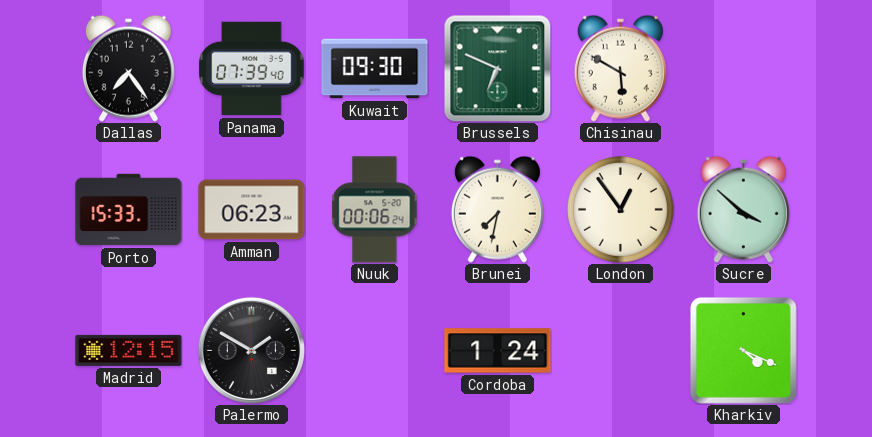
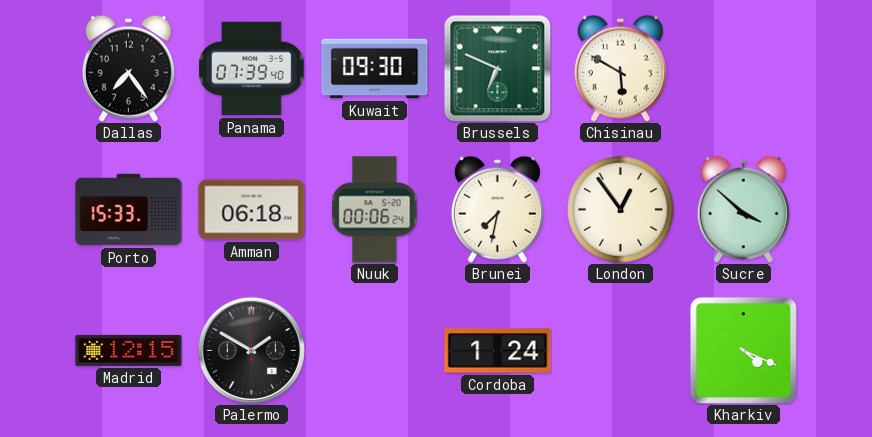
Amman: 06:23 -> 06:18
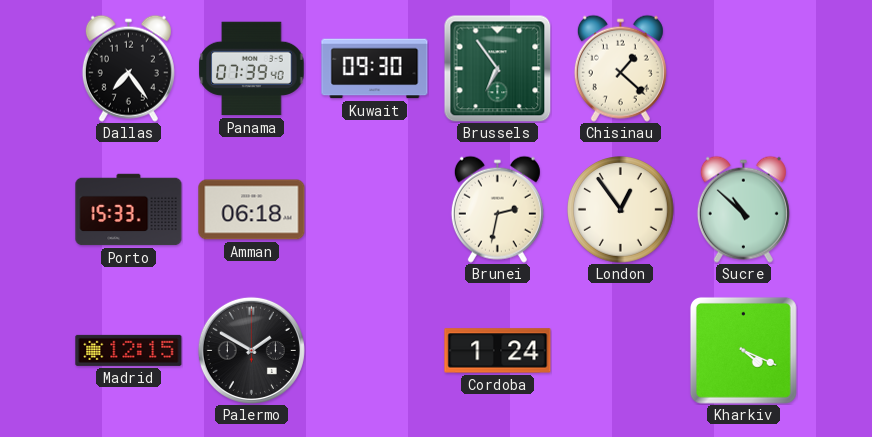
Brussels: 6:49 -> 6:54
Chisinau: 5:50 -> 1:22
Nuuk: 00:06 -> none
Brunei: 7:32 -> 2:32
Sucre: 3:52 -> 10:52
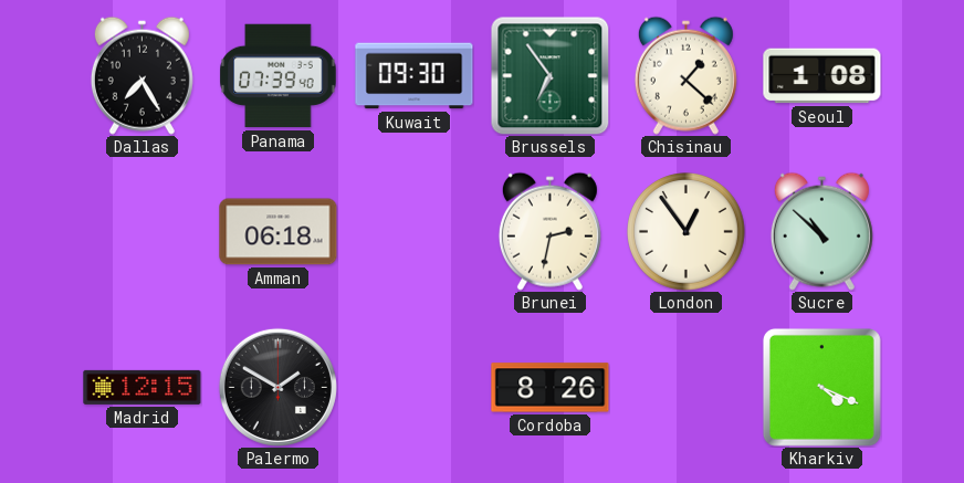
Dallas: 7:24 -> 7:25
Seoul: none -> 1:08
Porto: 15:33 -> none
Cordoba: 1:24 -> 8:26
